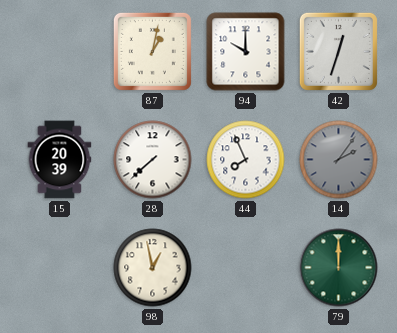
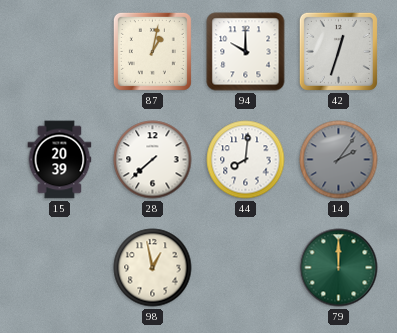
44: 7:56 -> 8:01
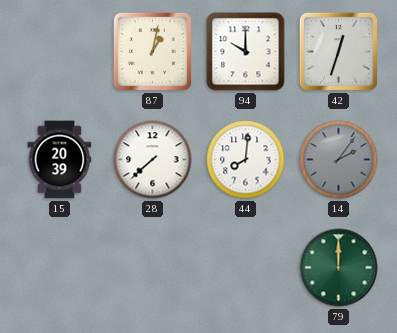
98: 12:58 -> none
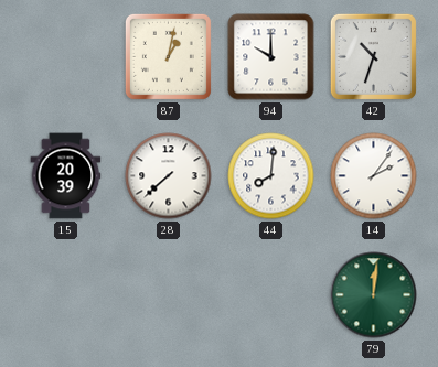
42: 12:33 -> 10:33
14 dial: grey -> white
79: 12:00 -> 12:01
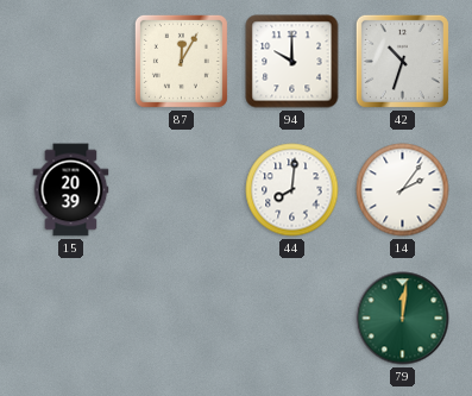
87: 1:02 -> 12:05
28: 7:38 -> none
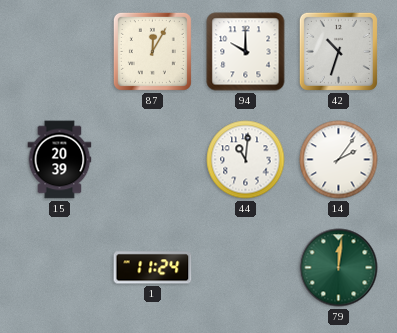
44: 8:01 -> 11:01
1: none -> 11:24
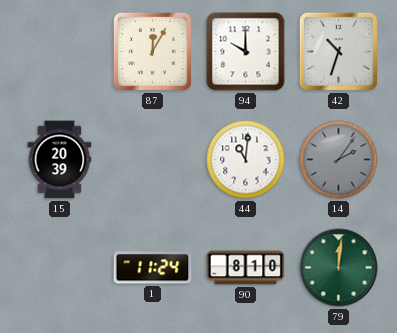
14 dial: white -> grey
90: none -> 8:10
